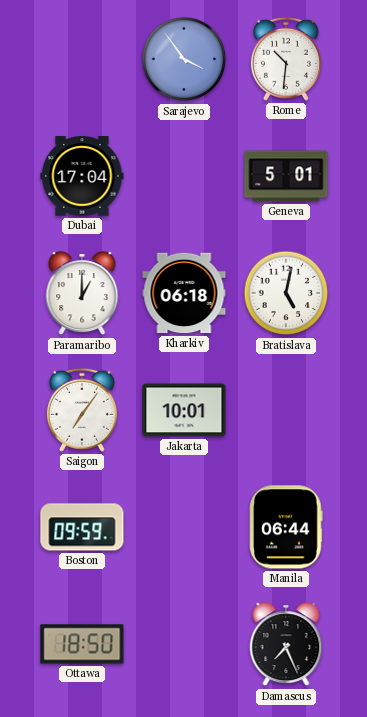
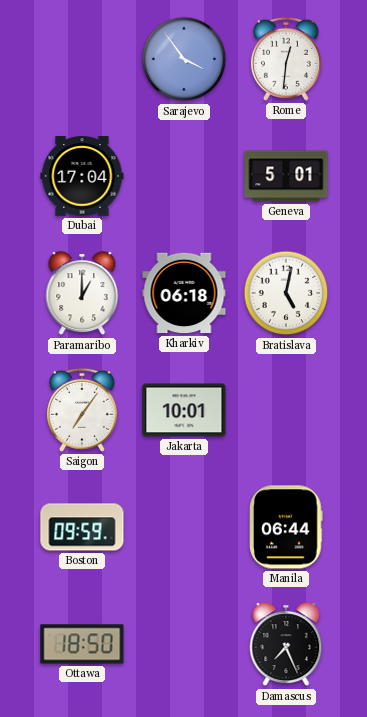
Rome: 10:31 -> 12:31
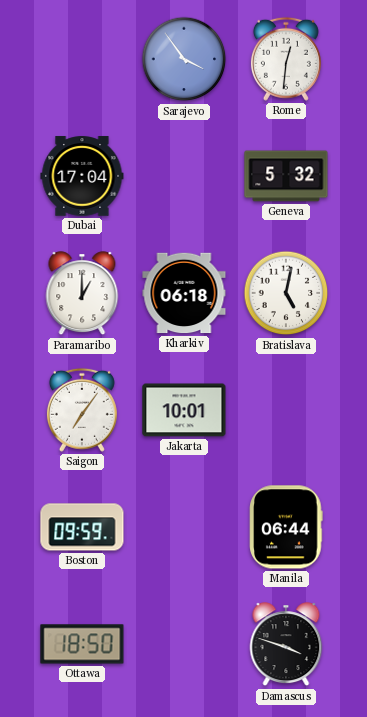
Geneva: 5:01 -> 5:32
Damascus: 7:26 -> 3:48
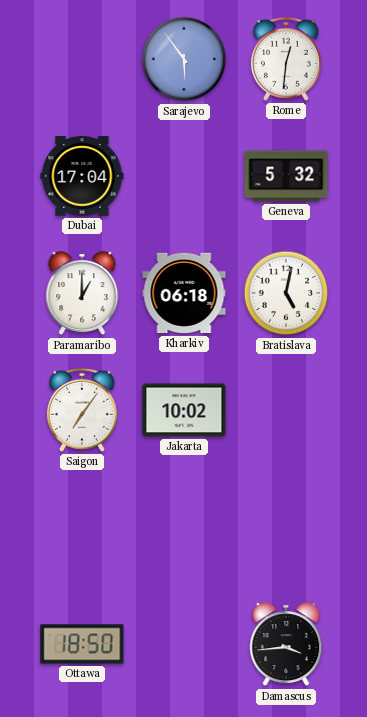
Sarajevo: 3:54 -> 5:54
Jakarta: 10:01 -> 10:02
Boston: 09:59 -> none
Manila: 06:44 -> none
Damascus: 3:48 -> 3:44
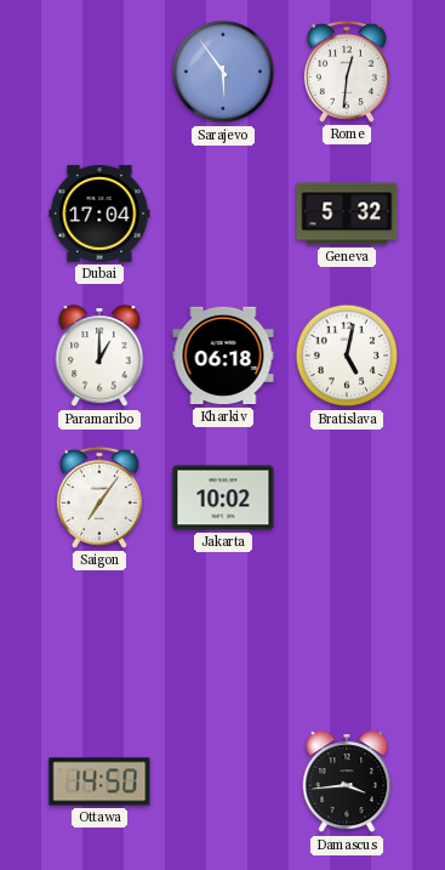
Ottawa: 18:50 -> 14:50
